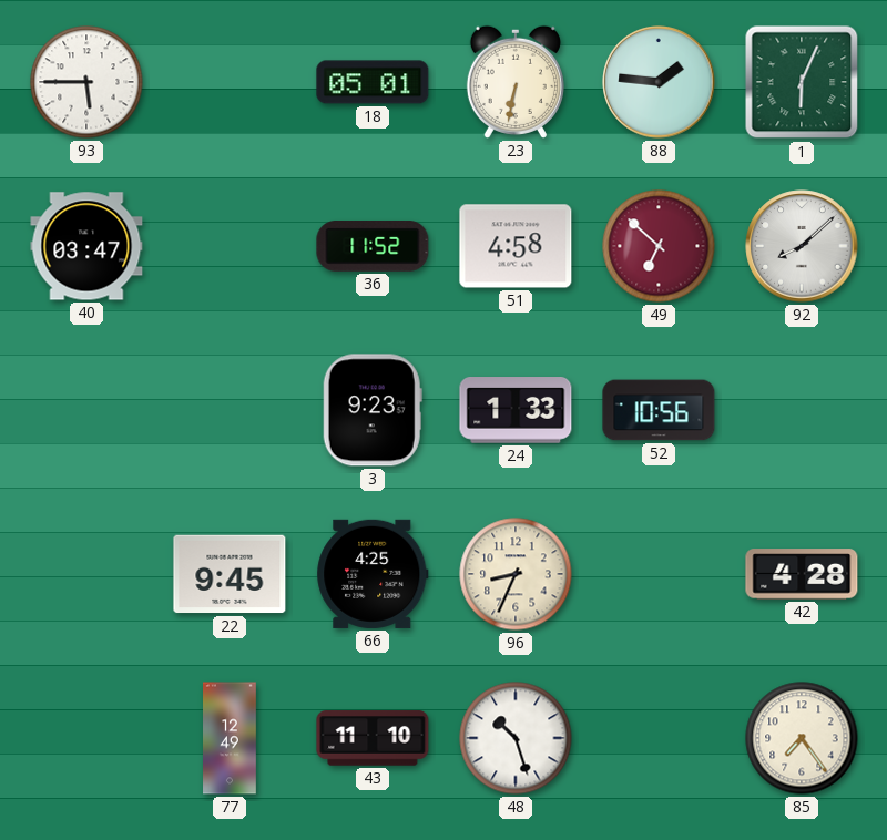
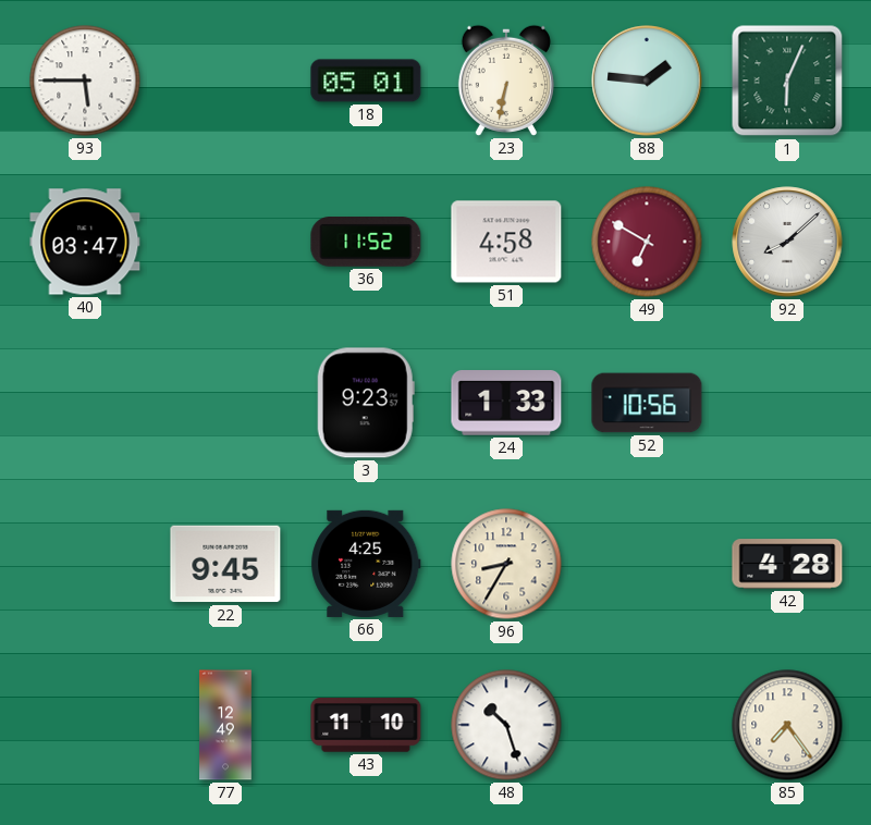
49: 6:52 -> 6:50
96: 8:34 -> 8:35
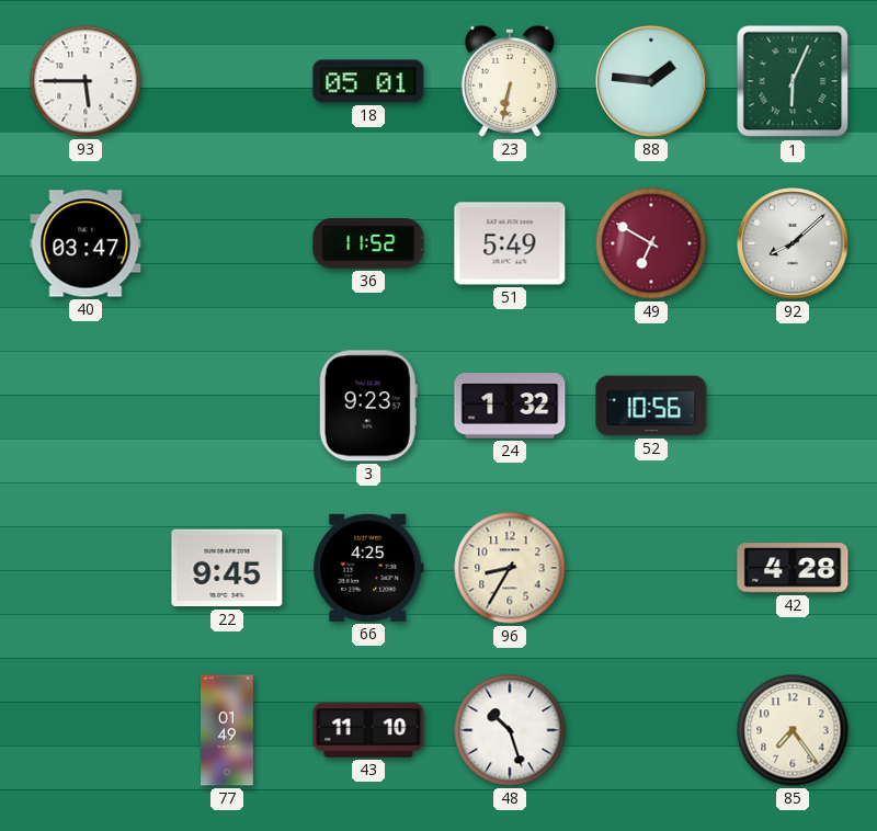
51: 4:58 -> 5:49
24: 1:33 -> 1:32
77: 12:49 -> 01:49
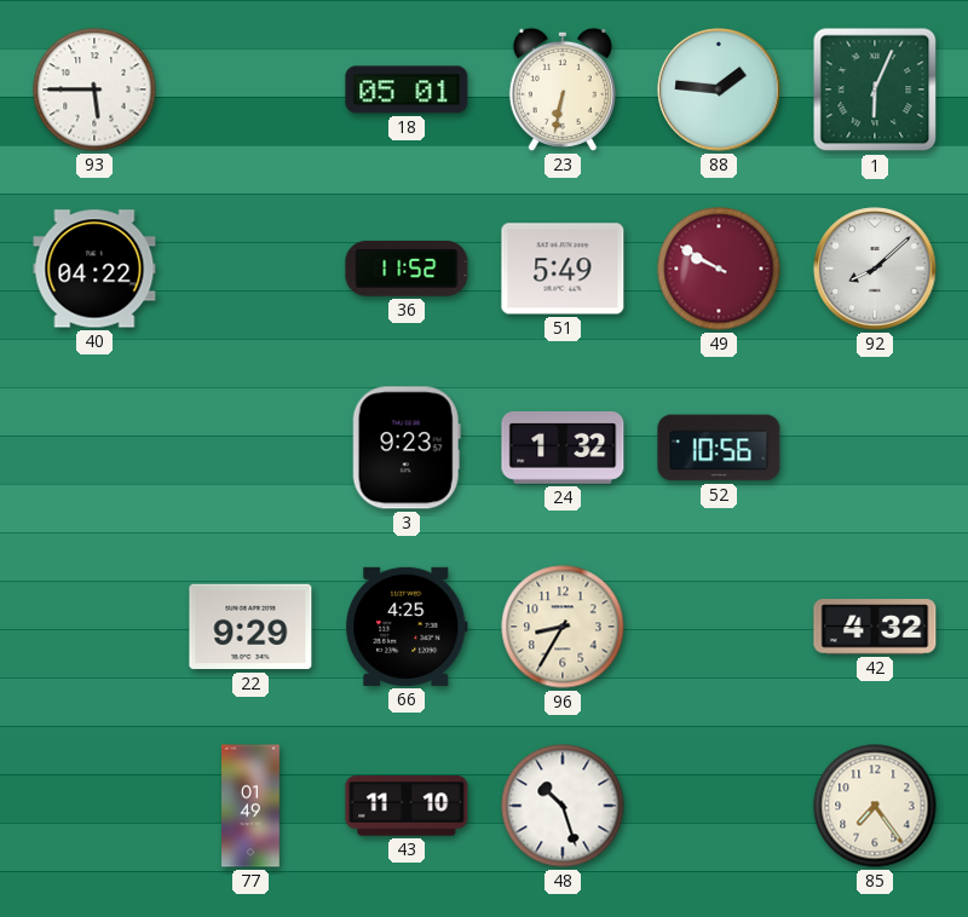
40: 03:47 -> 04:22
49: 6:50 -> 9:50
22: 9:45 -> 9:29
42: 4:28 -> 4:32
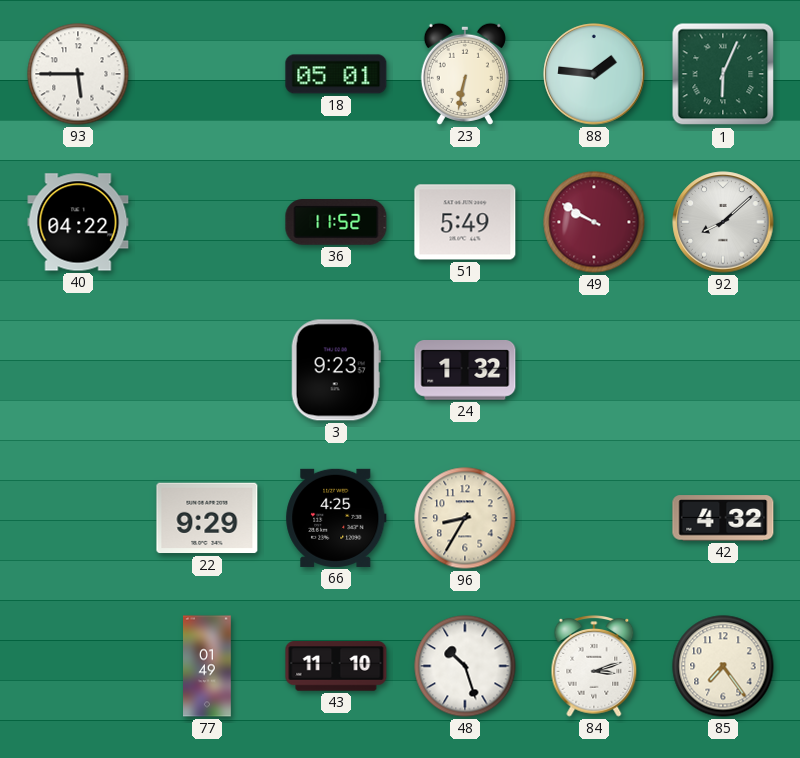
52: 10:56 -> none
84: none -> 3:12
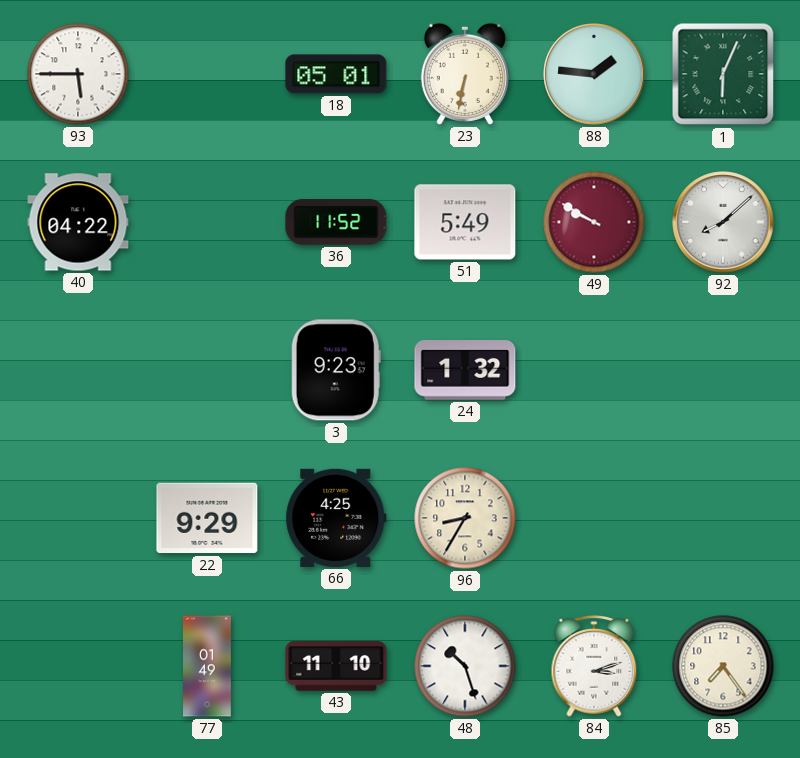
42: 4:32 -> none
